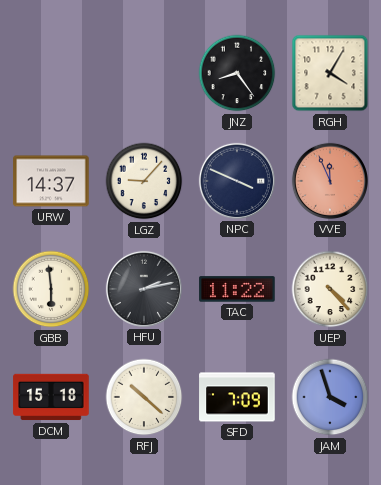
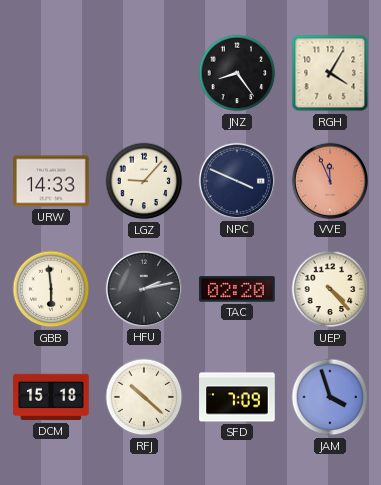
URW: 14:37 -> 14:33
TAC: 11:22 -> 02:20
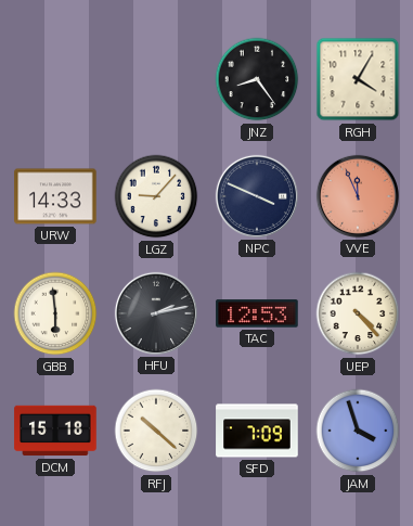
TAC: 02:20 -> 12:53
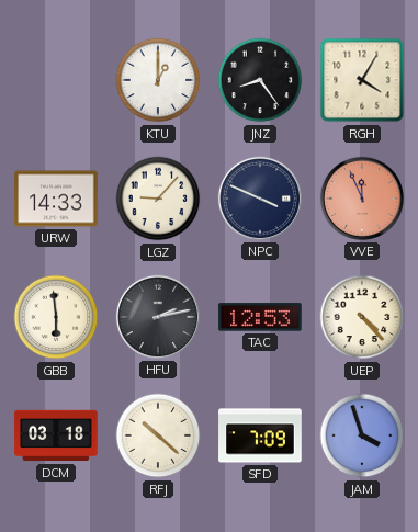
KTU: none -> 1:00
DCM: 15:18 -> 03:18
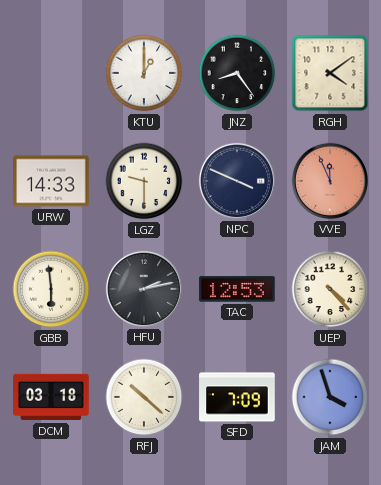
RGH: 4:05 -> 4:09
LGZ: 9:07 -> 9:30
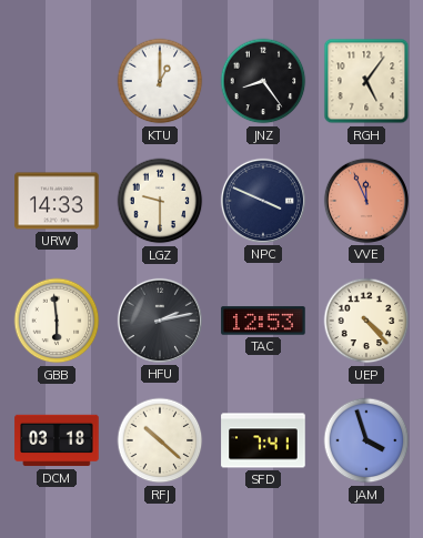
RGH: 4:09 -> 5:06
SFD: 7:09 -> 7:41
